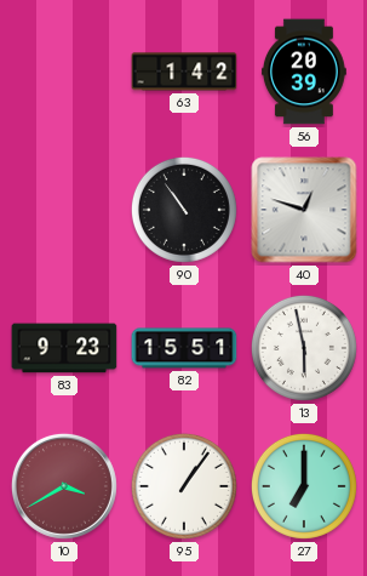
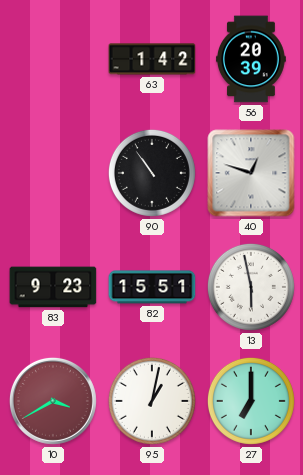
95: 1:06 -> 1:02
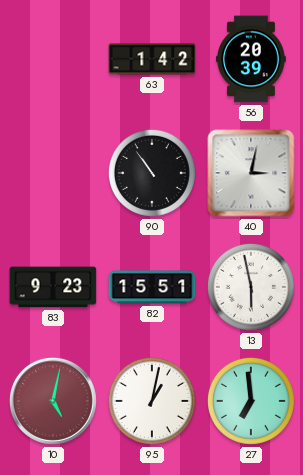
40: 12:48 -> 3:02
10: 3:40 -> 5:02
27: 7:00 -> 6:59
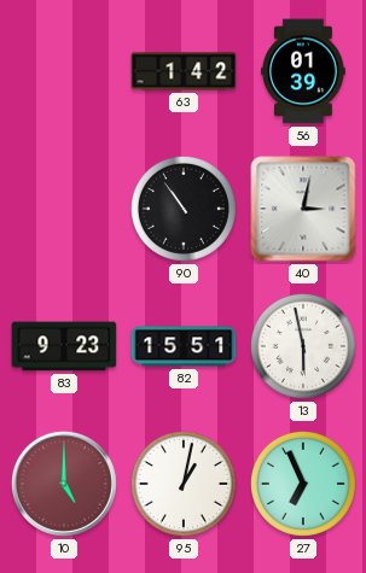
56: 20:39 -> 01:39
10: 5:02 -> 5:00
27: 6:59 -> 6:56
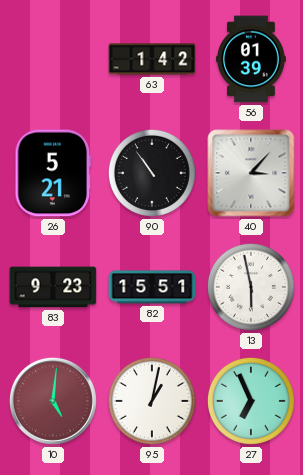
26: none -> 5:21
40: 3:02 -> 3:07
10: 5:00 -> 5:01
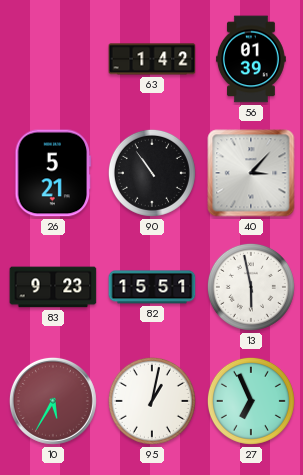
10: 5:01 -> 5:35
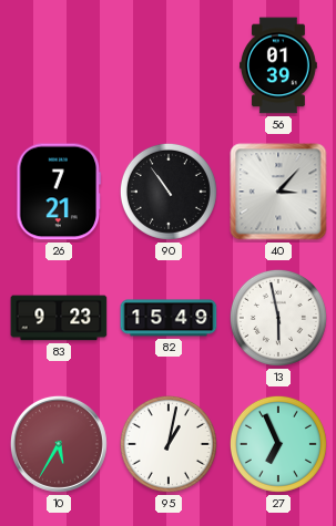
63: 1:42 -> none
26: 5:21 -> 7:21
82: 15:51 -> 15:49
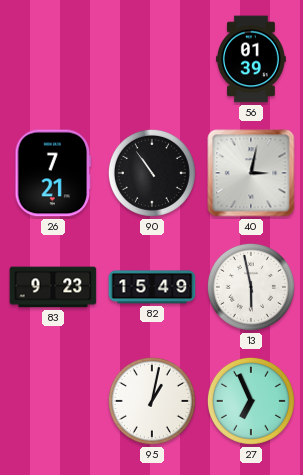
40: 3:07 -> 3:02
10: 5:35 -> none
